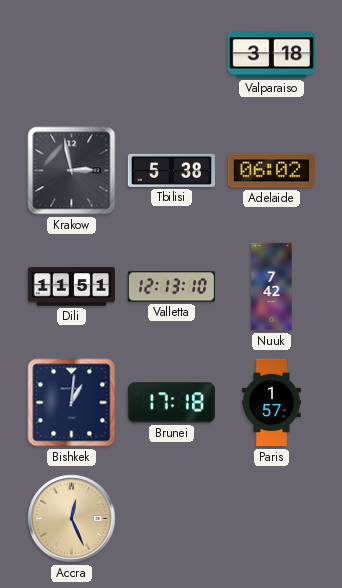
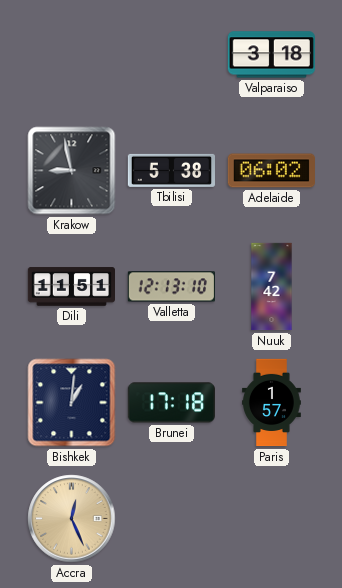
Krakow: 2:58 -> 8:58
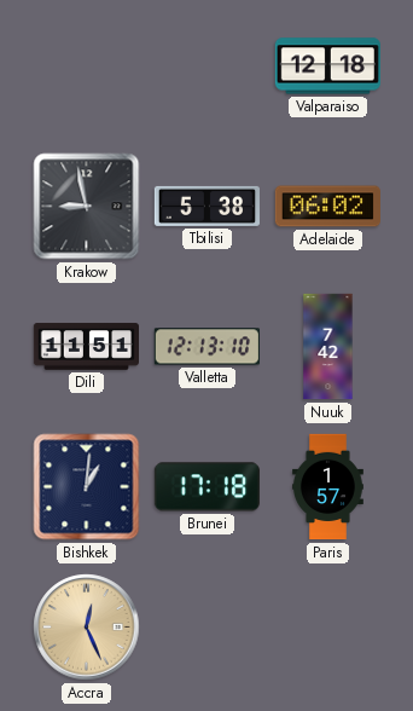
Valparaiso: 3:18 -> 12:18
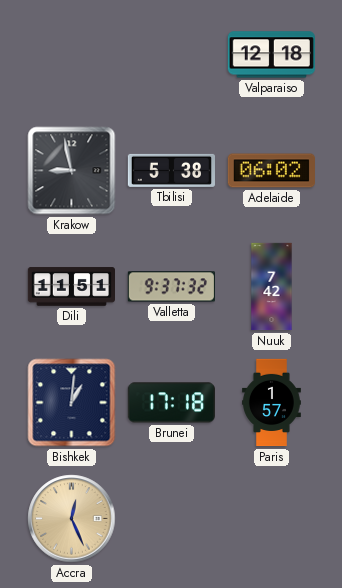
Valletta: 12:13 -> 9:37
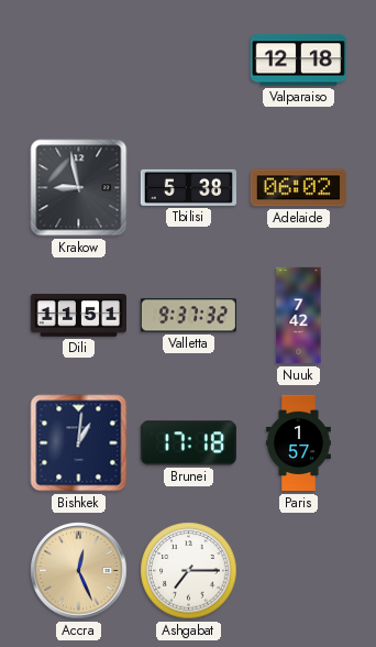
Ashgabat: none -> 7:15
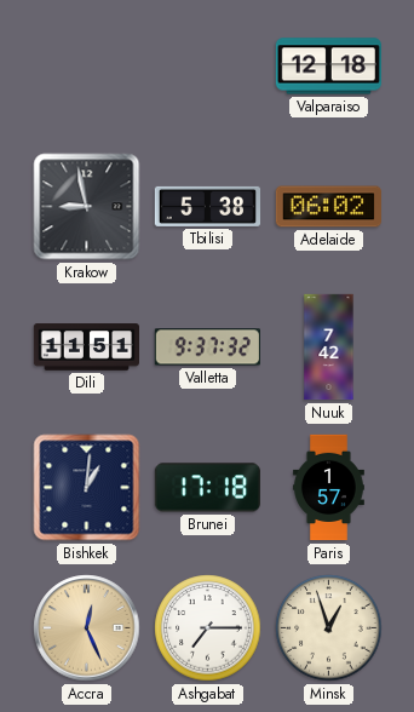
Minsk: none -> 12:57
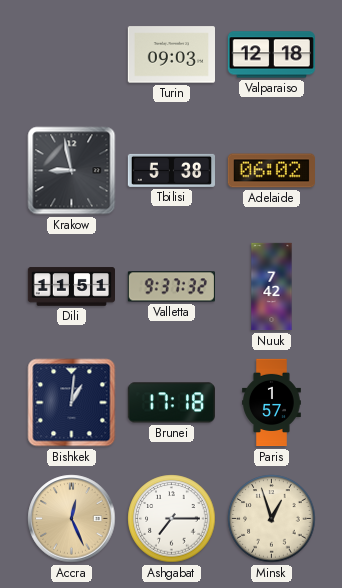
Turin: none -> 09:03
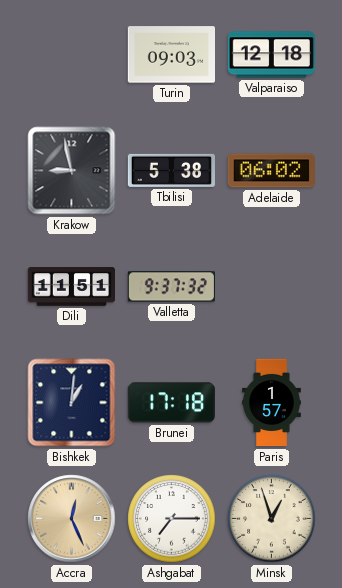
Nuuk: 7:42 -> none
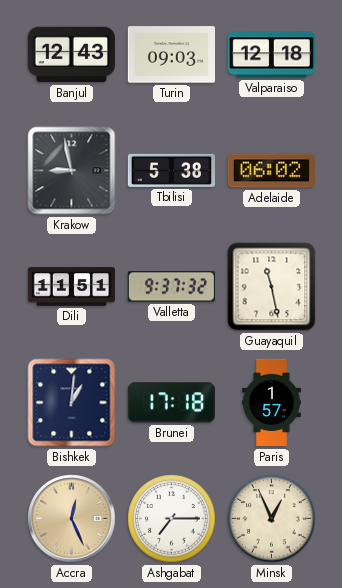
Banjul: none -> 12:43
Guayaquil: none -> 11:28
Minsk: 12:57 -> 12:56
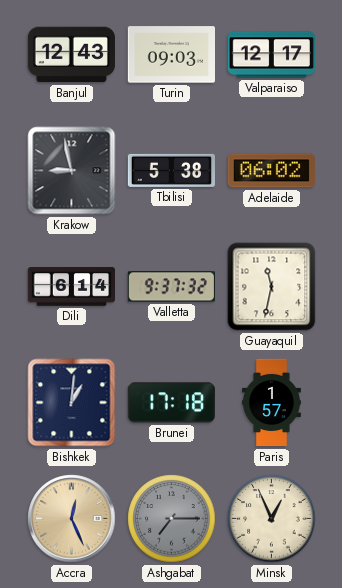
Valparaiso: 12:18 -> 12:17
Dili: 11:51 -> 6:14
Guayaquil: 11:28 -> 11:32
Ashgabat dial: white -> grey
